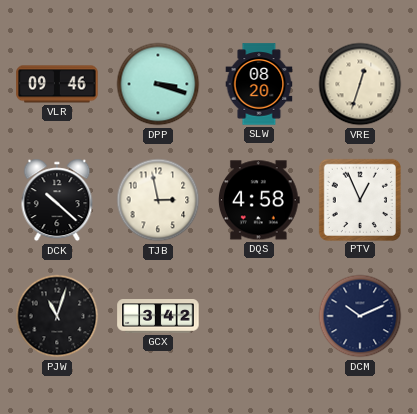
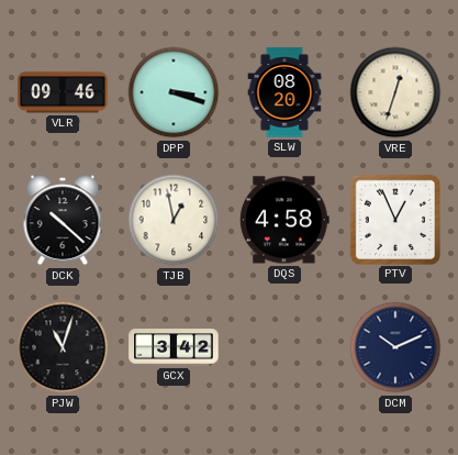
TJB: 2:58 -> 12:58
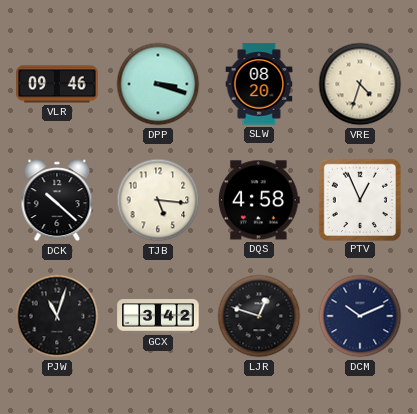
VRE: 12:33 -> 4:33
TJB: 12:58 -> 5:16
LJR: none -> 12:48
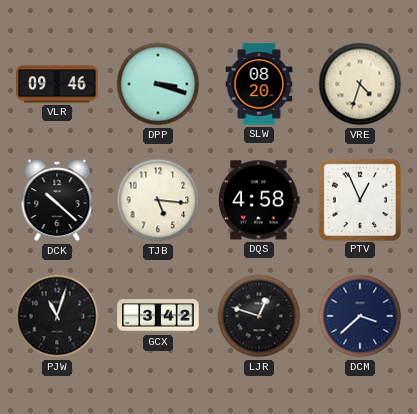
DCM: 10:11 -> 3:38
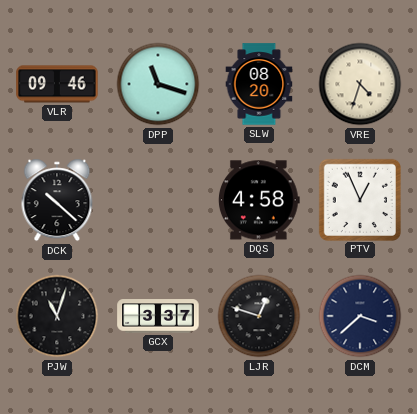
DPP: 3:18 -> 11:18
TJB: 5:16 -> none
GCX: 3:42 -> 3:37
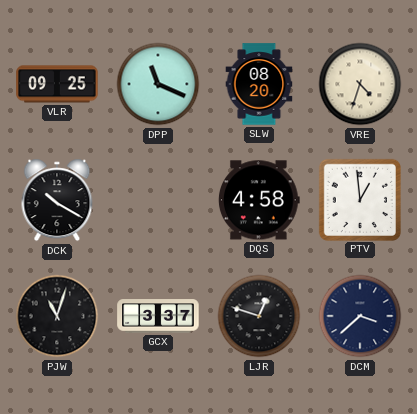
VLR: 09:46 -> 09:25
DPP: 11:18 -> 11:19
DCK: 10:22 -> 10:20
PTV: 12:56 -> 12:59
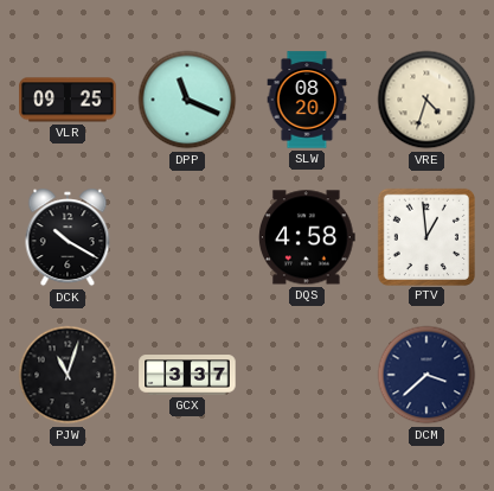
LJR: 12:48 -> none
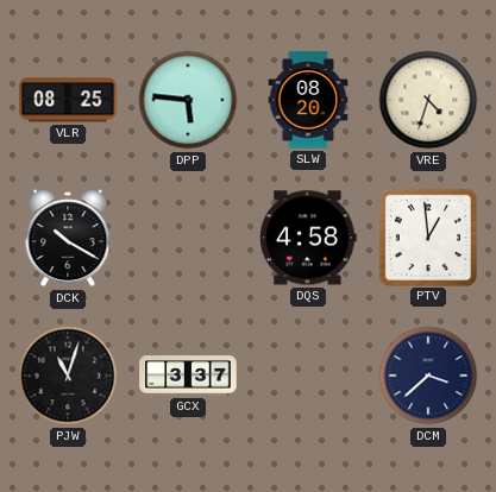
VLR: 09:25 -> 08:25
DPP: 11:19 -> 5:46
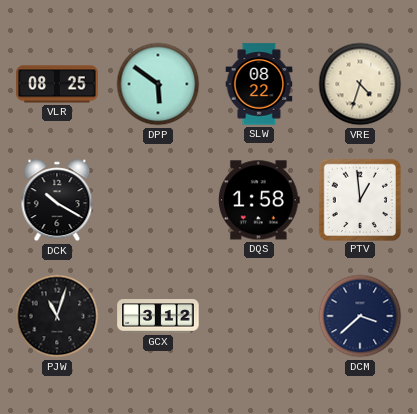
DPP: 5:46 -> 5:51
SLW: 08:20 -> 08:22
DQS: 4:58 -> 1:58
GCX: 3:37 -> 3:12
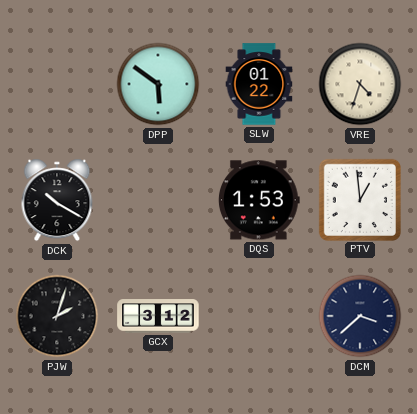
VLR: 08:25 -> none
SLW: 08:22 -> 01:22
DQS: 1:58 -> 1:53
PJW: 11:03 -> 2:03
